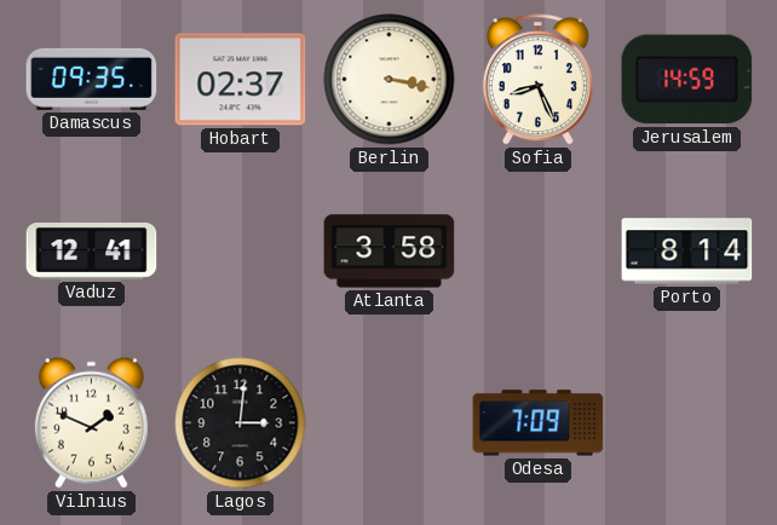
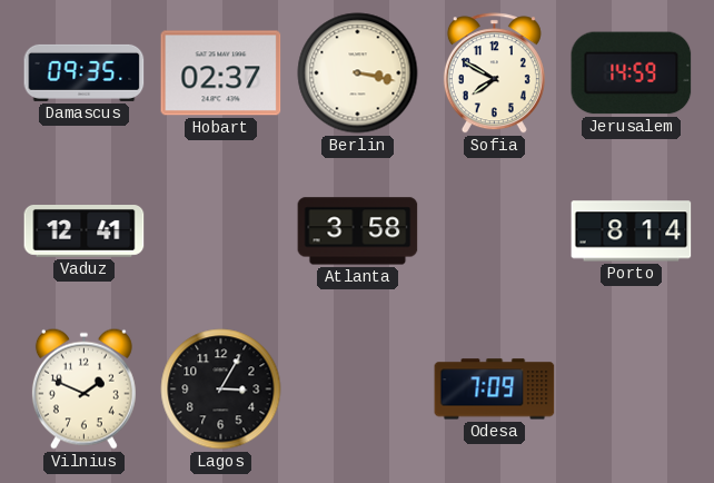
Sofia: 8:26 -> 7:50
Lagos: 3:01 -> 3:05
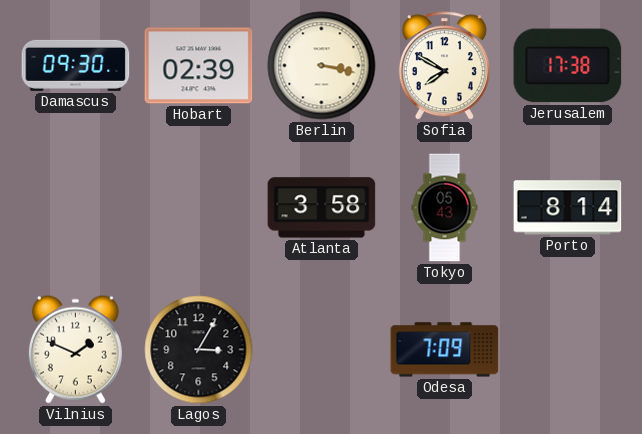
Damascus: 09:35 -> 09:30
Hobart: 02:37 -> 02:39
Jerusalem: 14:59 -> 17:38
Vaduz: 12:41 -> none
Tokyo: none -> 05:43
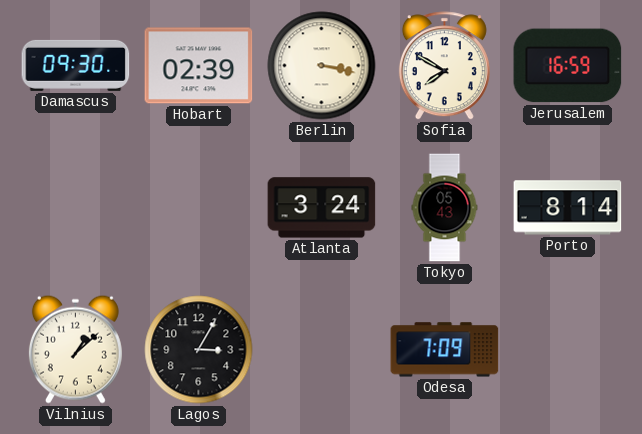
Jerusalem: 17:38 -> 16:59
Atlanta: 3:58 -> 3:24
Vilnius: 1:49 -> 1:08
